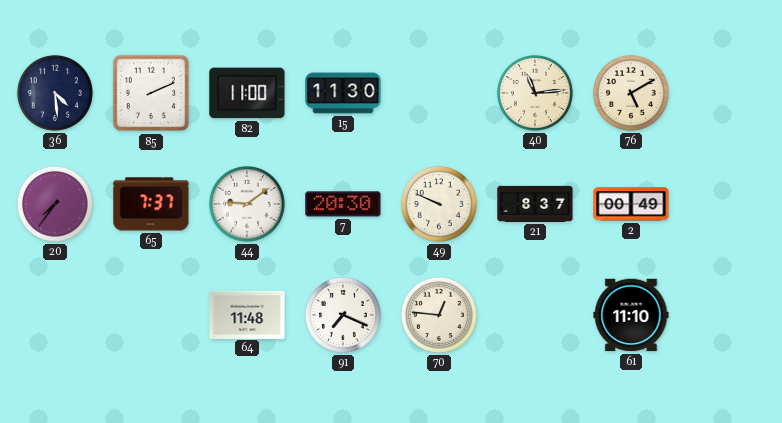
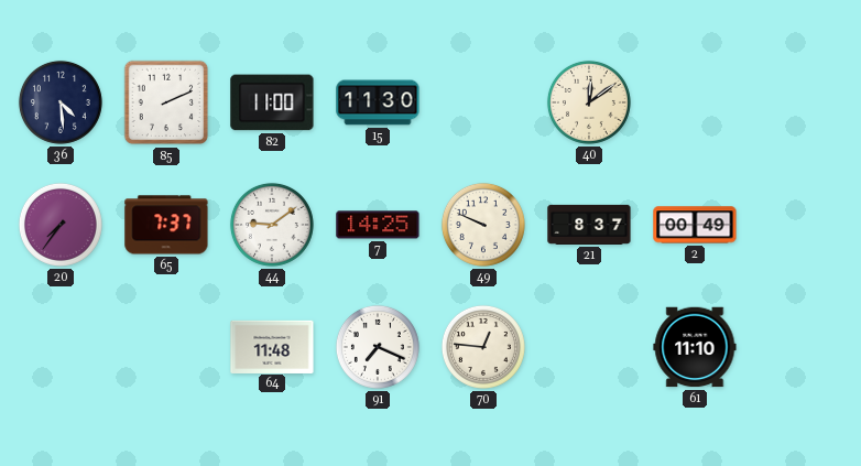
40: 11:14 -> 12:09
76: 5:10 -> none
7: 20:30 -> 14:25
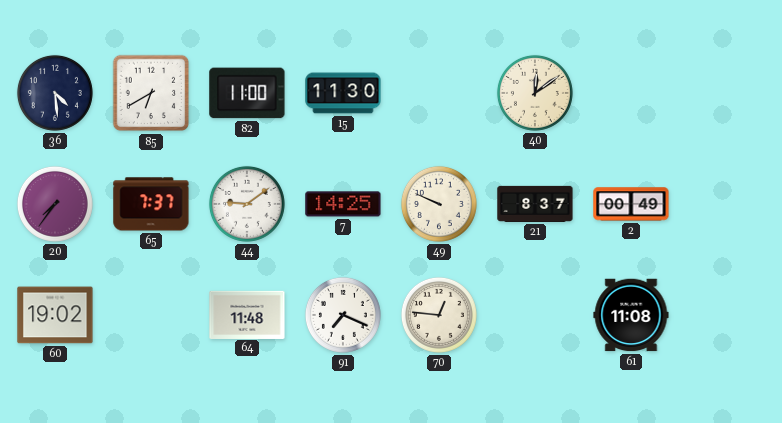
85: 2:11 -> 6:40
60: none -> 19:02
61: 11:10 -> 11:08
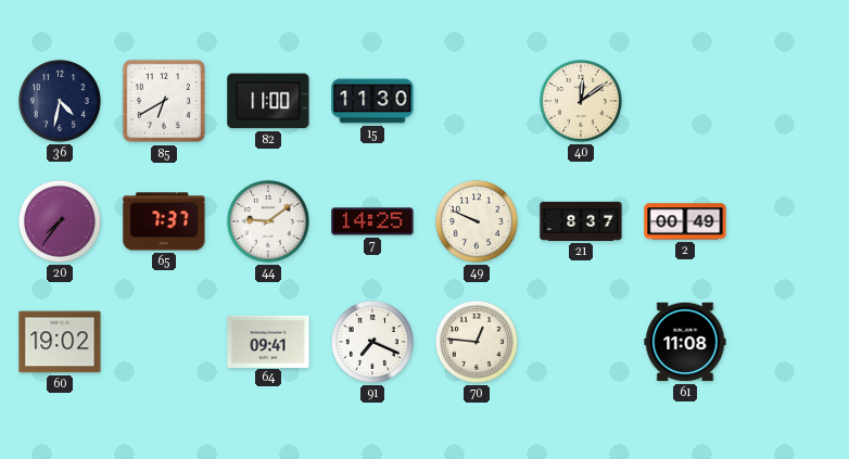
36: 4:29 -> 4:32
64: 11:48 -> 09:41
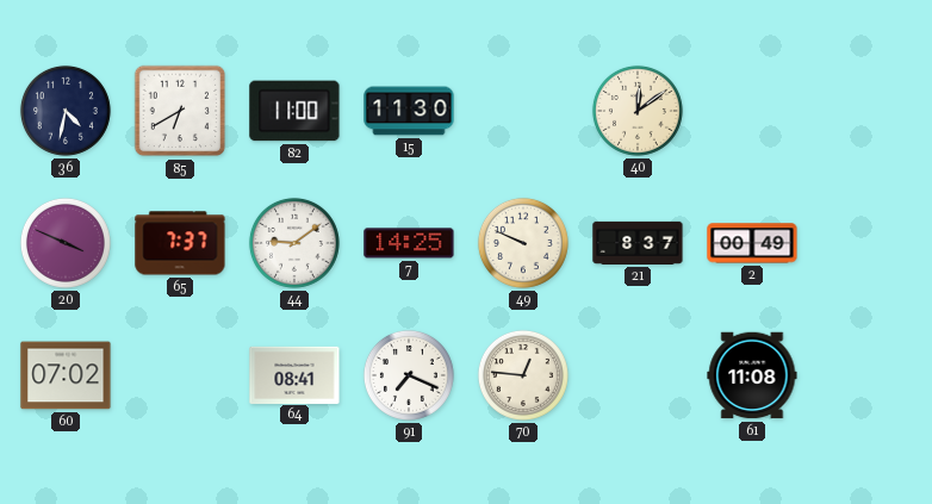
20: 7:36 -> 3:49
60: 19:02 -> 07:02
64: 09:41 -> 08:41
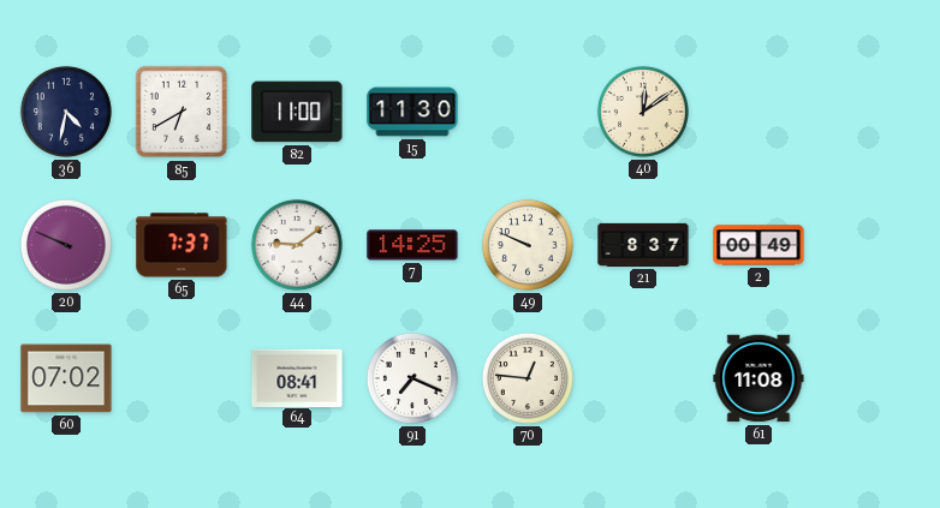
20: 3:49 -> 9:49
